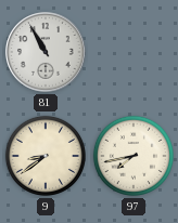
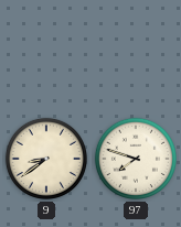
81: 10:55 -> none
97: 7:43 -> 7:48
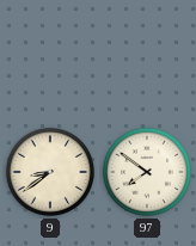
97: 7:48 -> 7:51
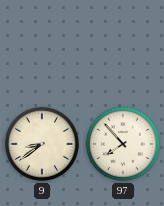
97: 7:51 -> 7:53
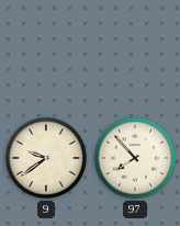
9: 8:39 -> 9:39
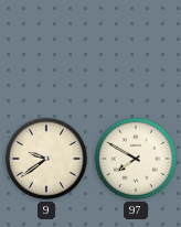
97: 7:53 -> 7:50
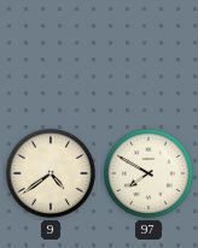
9: 9:39 -> 4:39
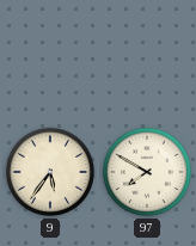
9: 4:39 -> 5:36
